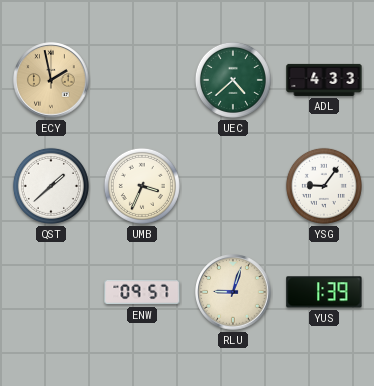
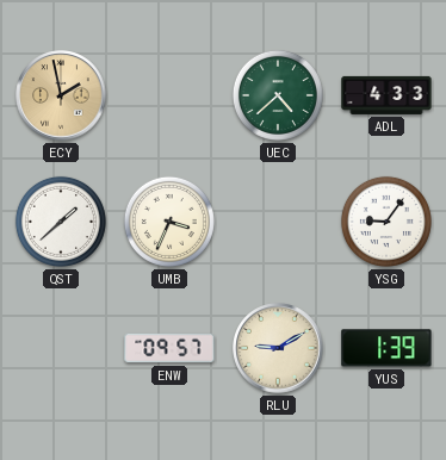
RLU: 9:03 -> 9:10
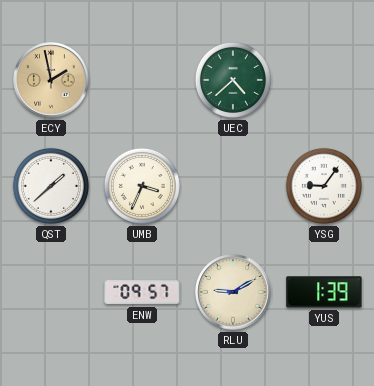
ADL: 4:33 -> none
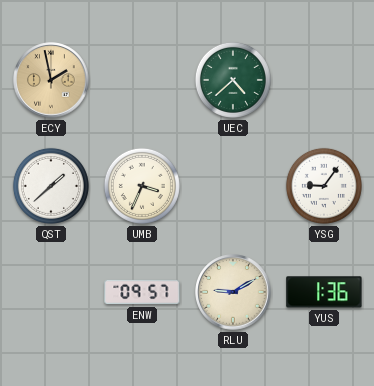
YUS: 1:39 -> 1:36
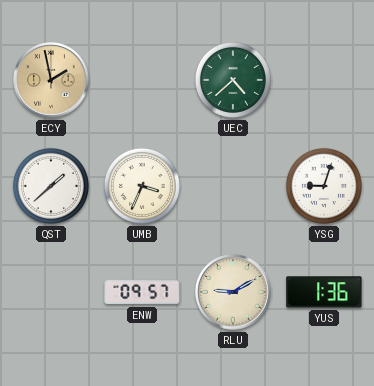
YSG: 9:06 -> 9:03
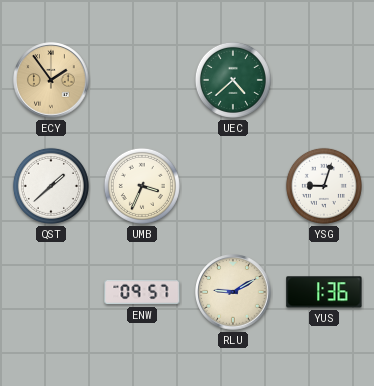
ECY: 1:58 -> 1:54
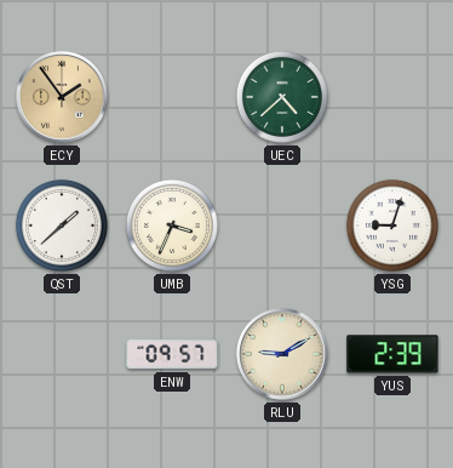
YUS: 1:36 -> 2:39
